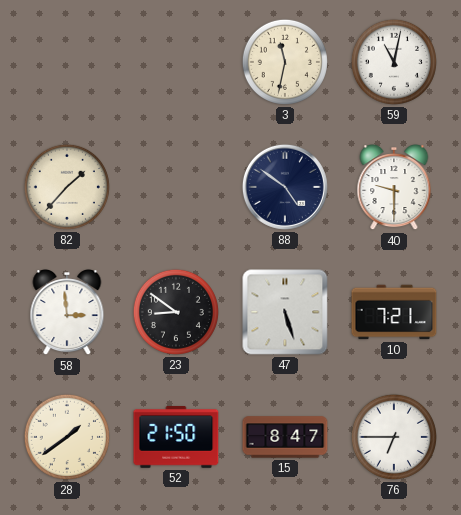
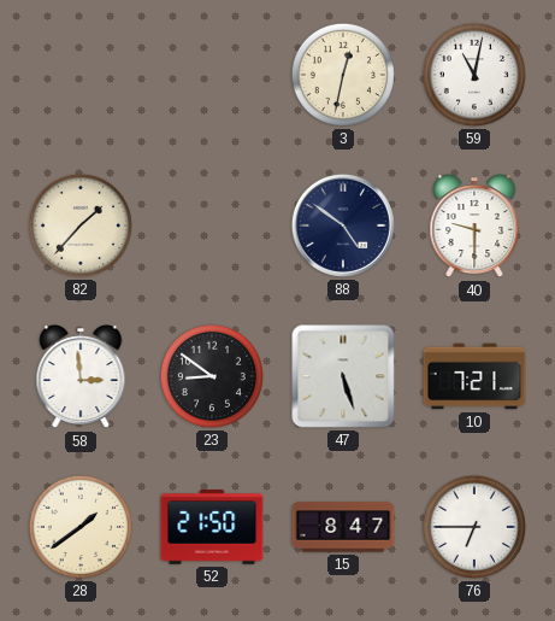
3: 11:32 -> 12:32
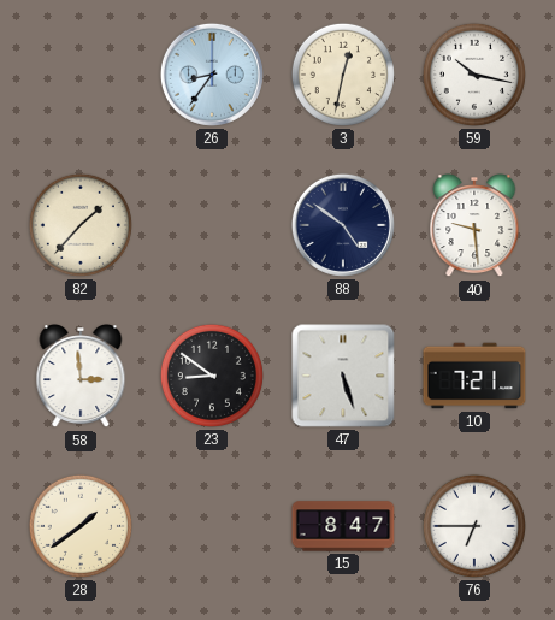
26: none -> 8:36
59: 11:02 -> 10:17
40: 9:30 -> 9:29
52: 21:50 -> none
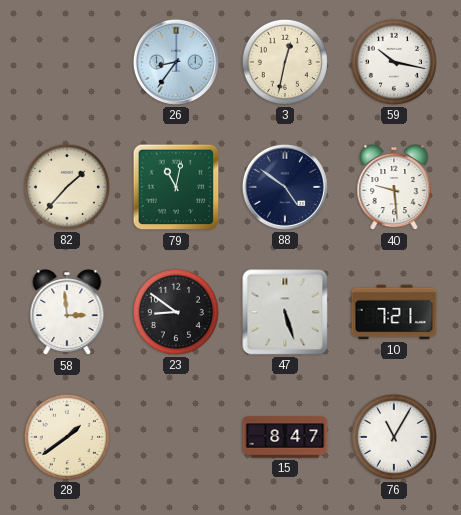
79: none -> 11:02
76: 6:45 -> 11:05
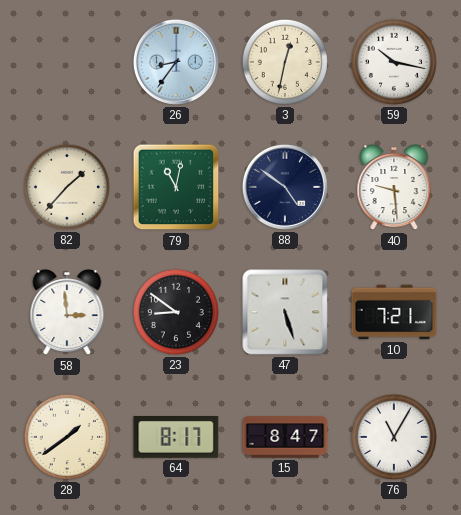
64: none -> 8:17
